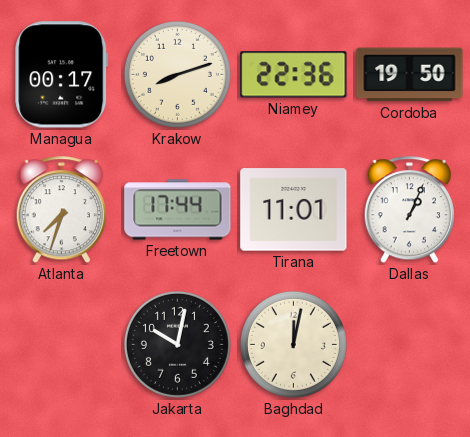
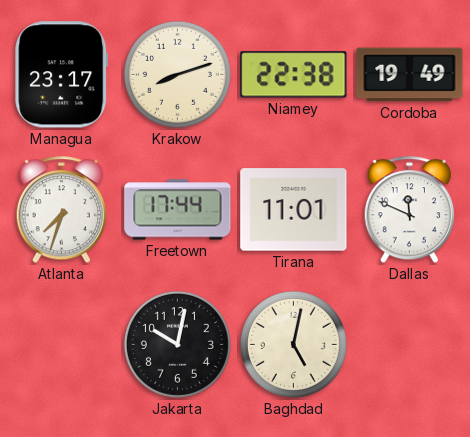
Managua: 00:17 -> 23:17
Niamey: 22:36 -> 22:38
Cordoba: 19:50 -> 19:49
Dallas: 1:04 -> 11:49
Baghdad: 12:02 -> 5:02
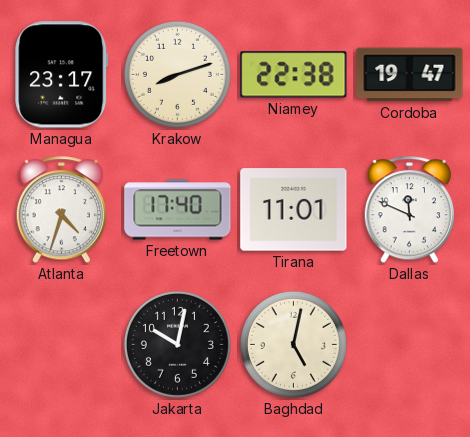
Cordoba: 19:49 -> 19:47
Atlanta: 7:33 -> 4:33
Freetown: 17:44 -> 17:40
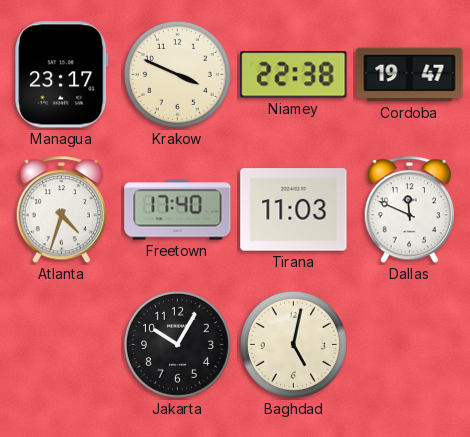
Krakow: 8:12 -> 3:49
Tirana: 11:01 -> 11:03
Jakarta: 10:02 -> 10:05
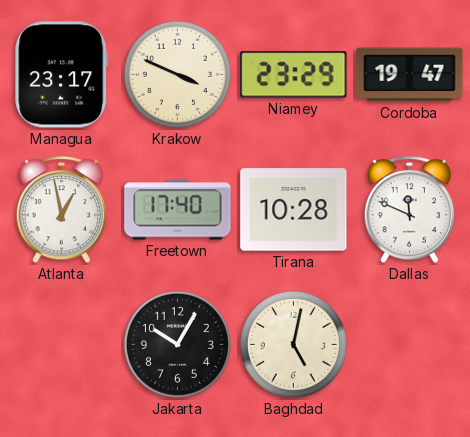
Niamey: 22:38 -> 23:29
Atlanta: 4:33 -> 12:58
Tirana: 11:03 -> 10:28
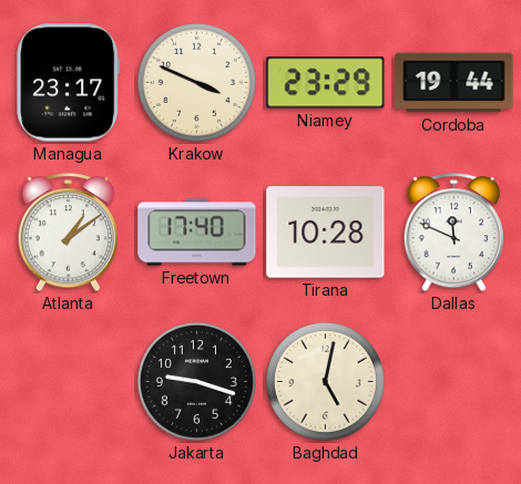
Cordoba: 19:47 -> 19:44
Atlanta: 12:58 -> 1:09
Jakarta: 10:05 -> 9:18
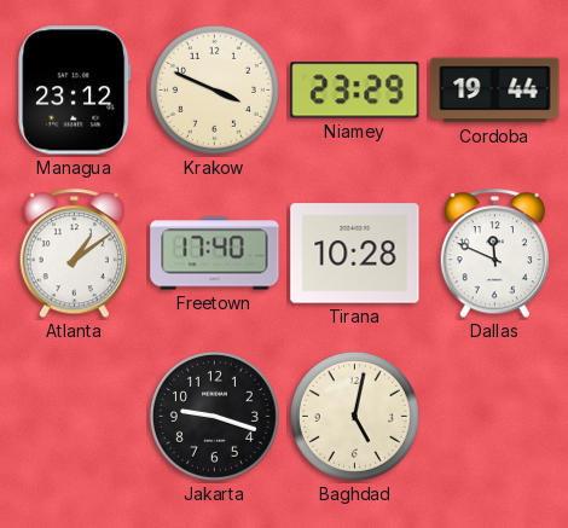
Managua: 23:17 -> 23:12
